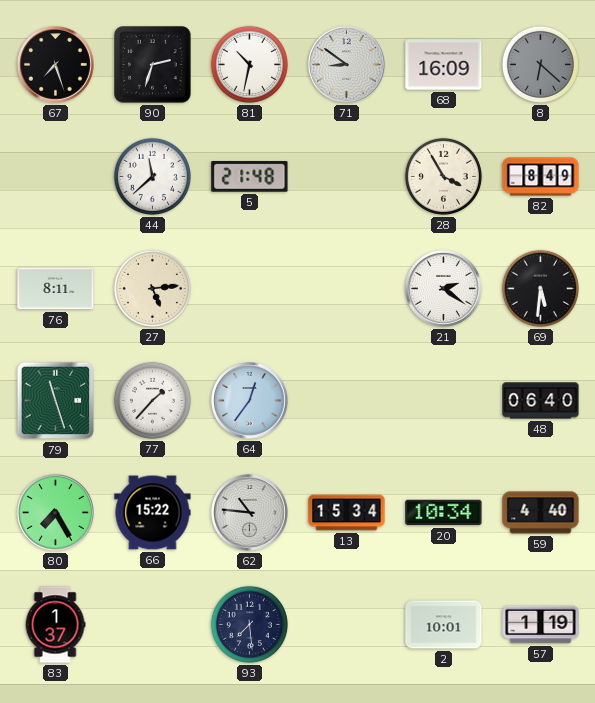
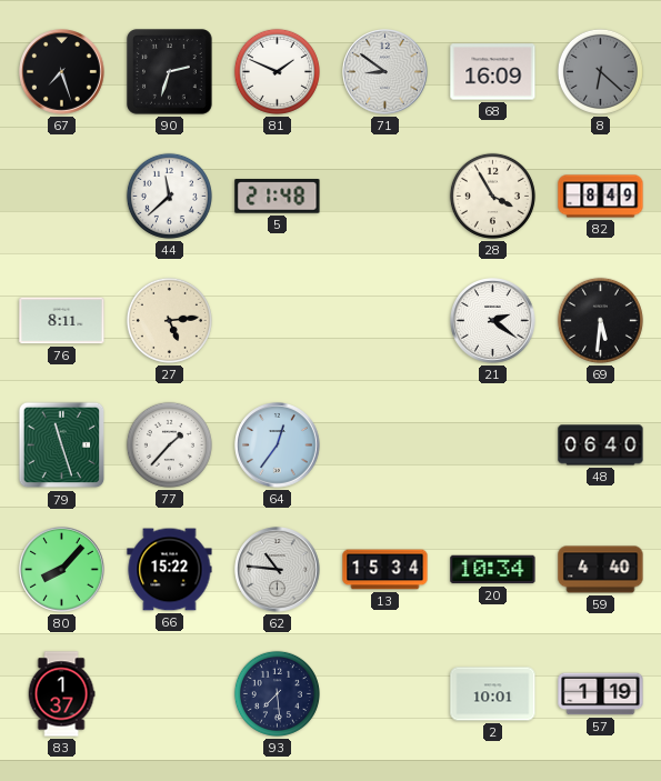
81: 10:32 -> 1:49
80: 7:25 -> 8:07
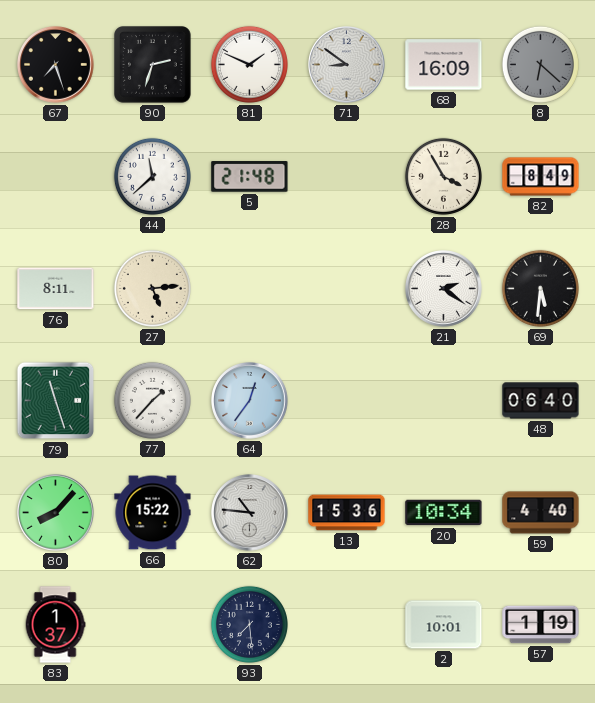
13: 15:34 -> 15:36
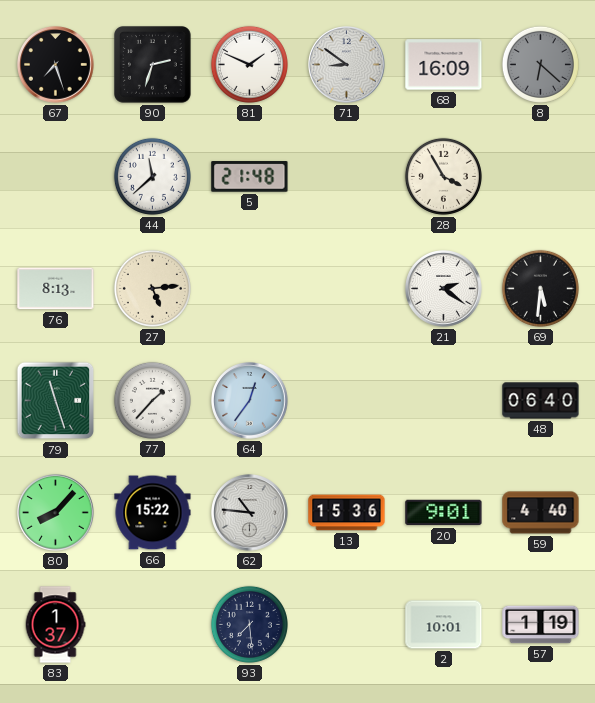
82: 8:49 -> none
76: 8:11 -> 8:13
20: 10:34 -> 9:01
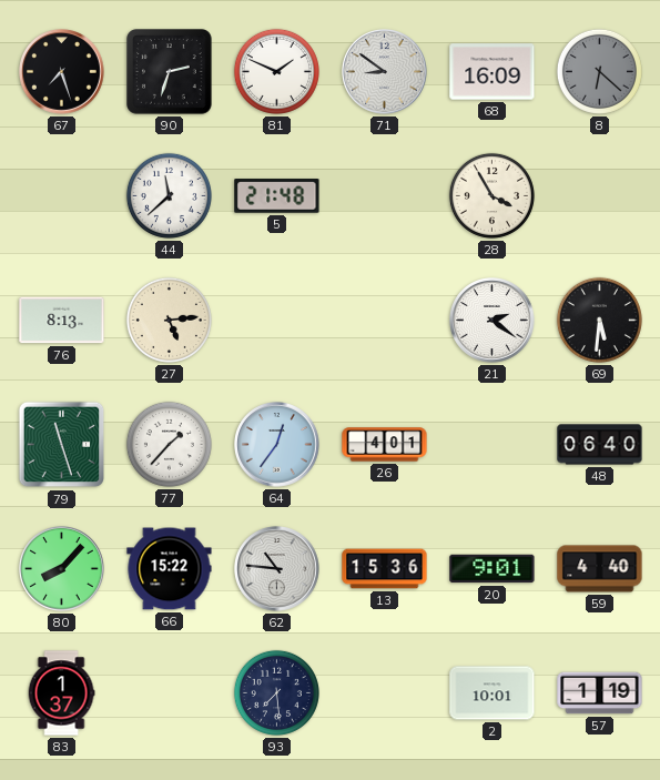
26: none -> 4:01
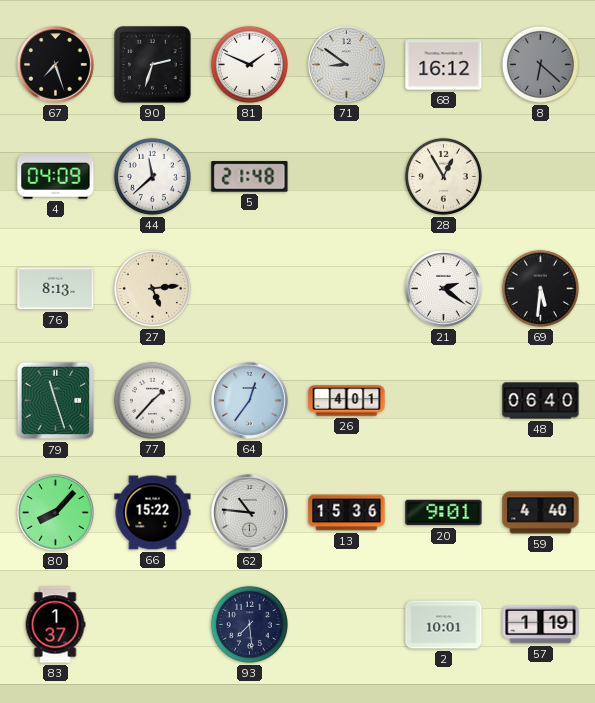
68: 16:09 -> 16:12
4: none -> 04:09
28: 3:55 -> 12:55
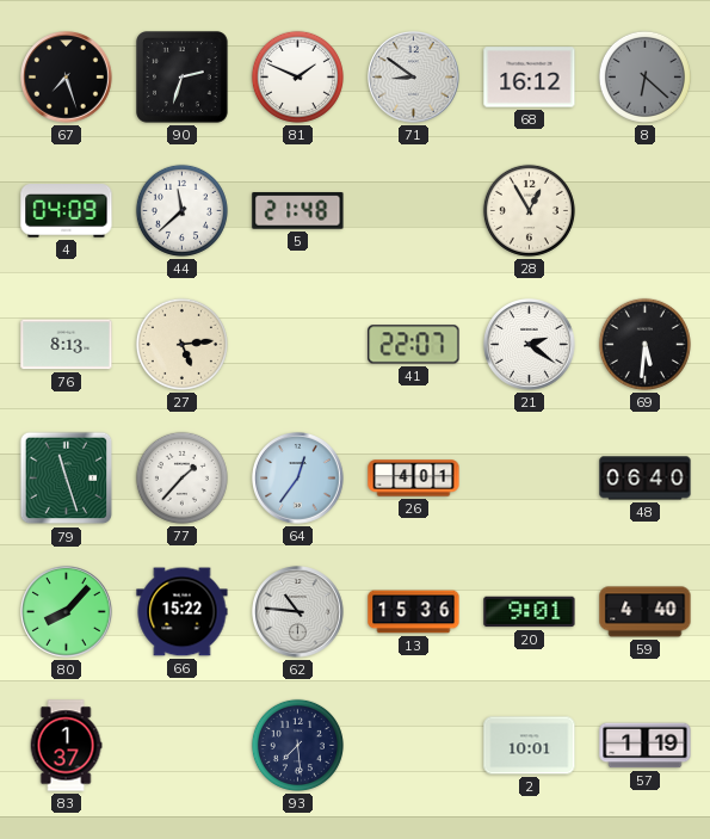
41: none -> 22:07
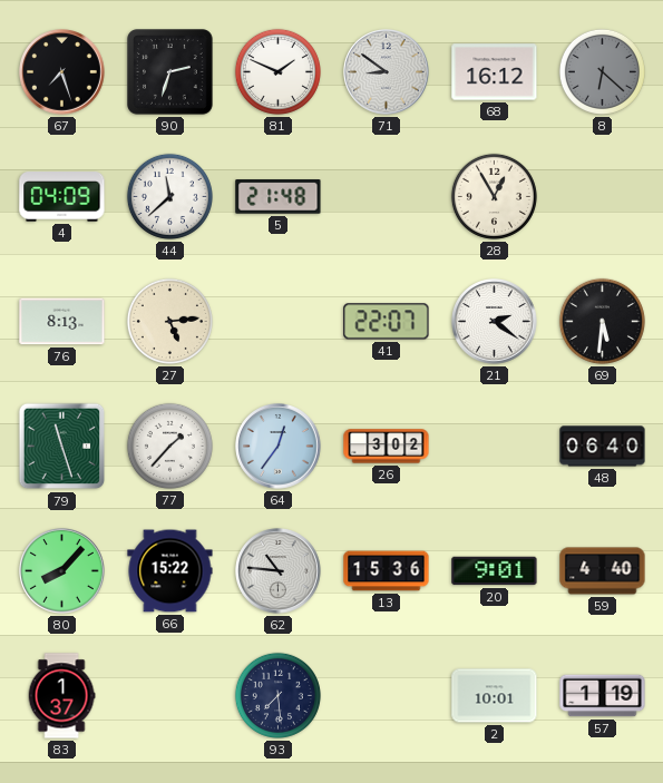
26: 4:01 -> 3:02
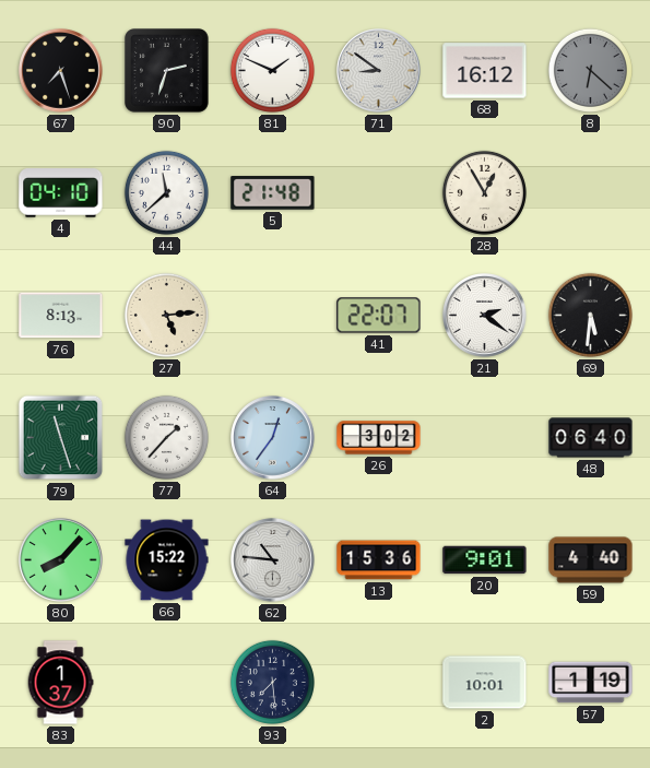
4: 04:09 -> 04:10
